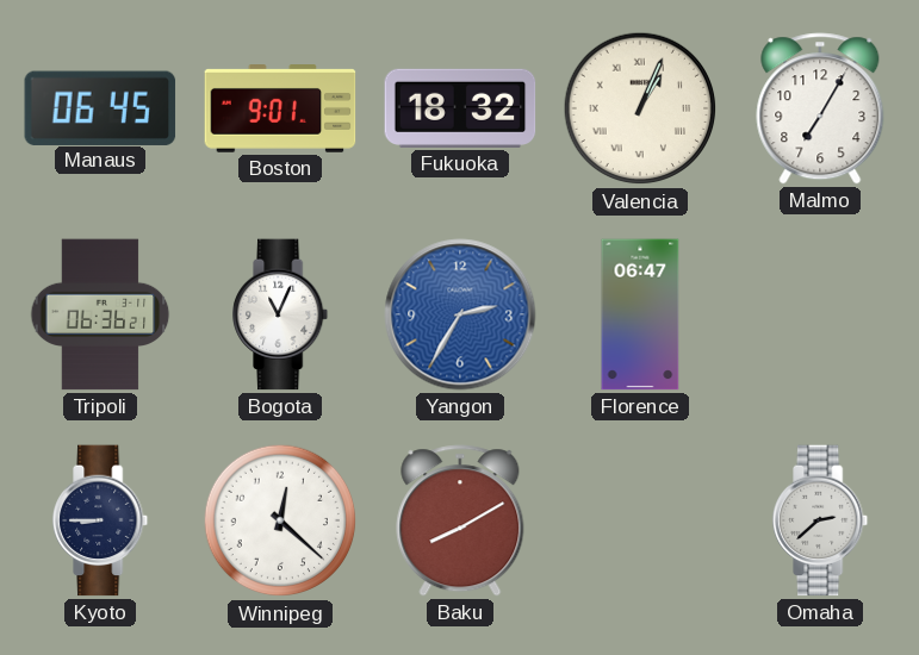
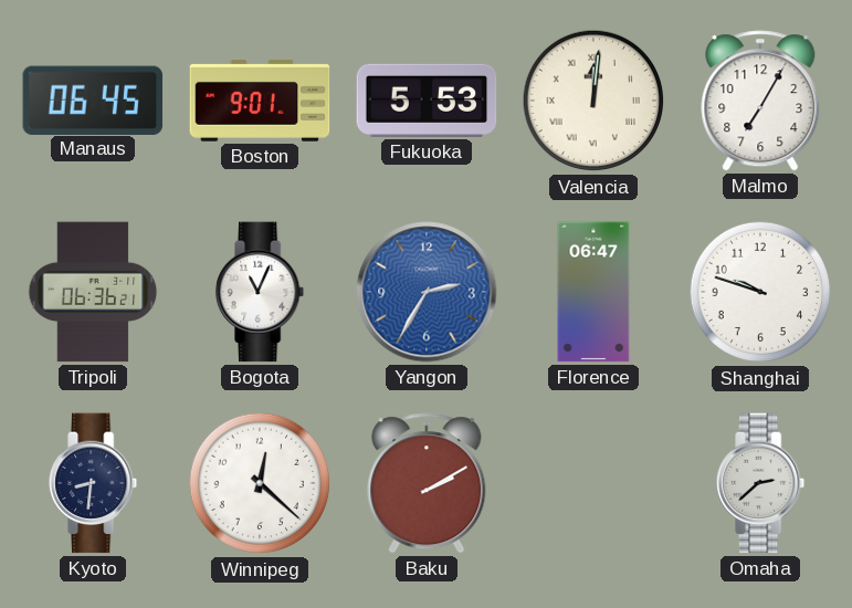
Fukuoka: 18:32 -> 5:53
Valencia: 1:04 -> 12:01
Shanghai: none -> 9:48
Kyoto: 8:45 -> 8:31
Baku: 8:10 -> 2:10
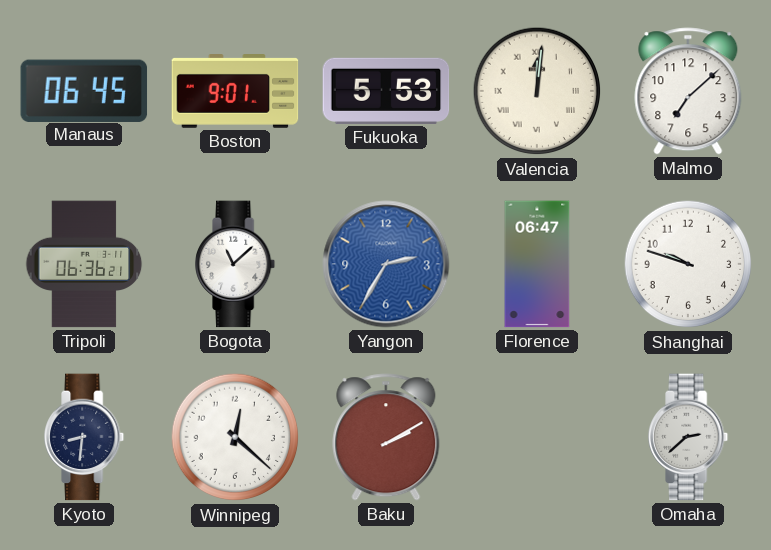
Malmo: 7:05 -> 7:08
Bogota: 11:04 -> 11:08
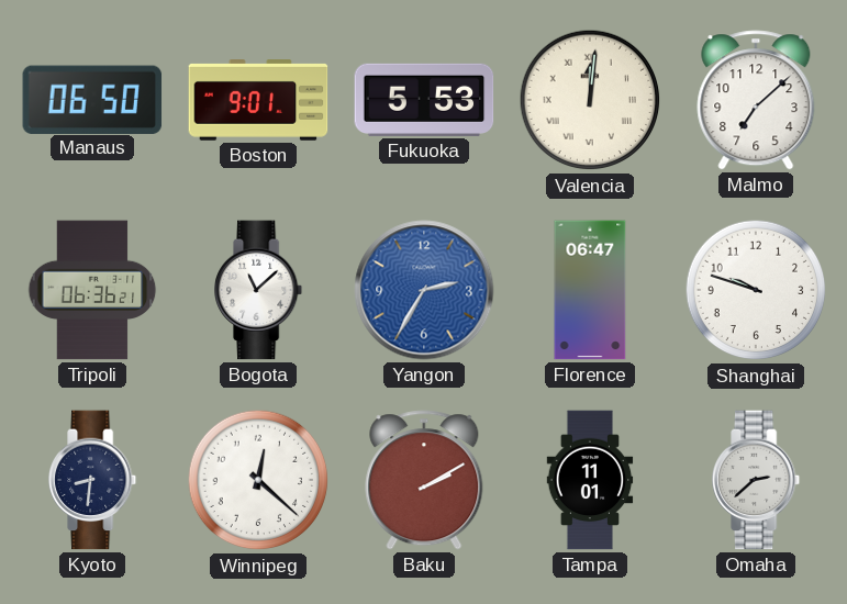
Manaus: 06:45 -> 06:50
Tampa: none -> 11:01
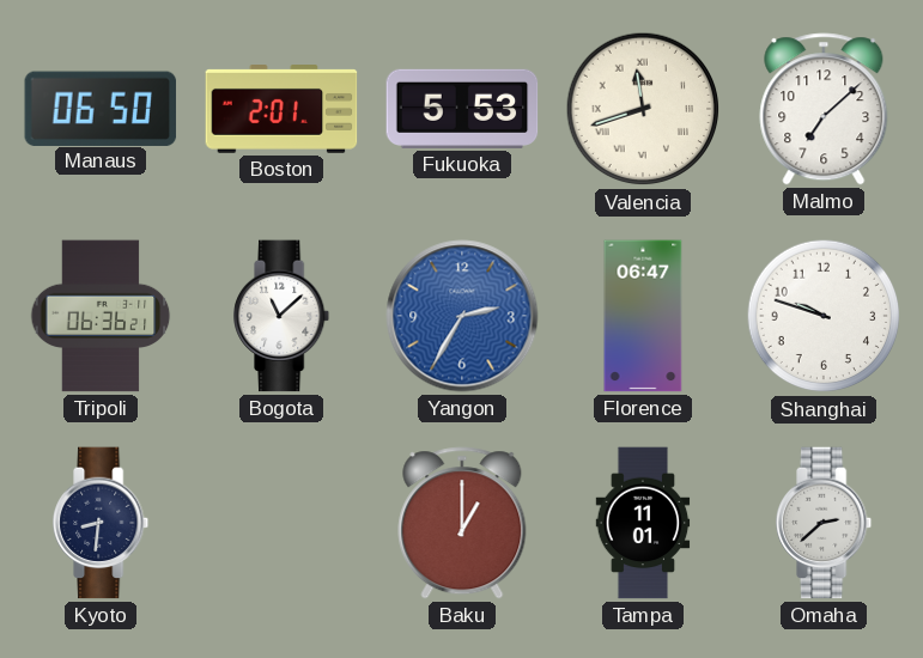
Boston: 9:01 -> 2:01
Valencia: 12:01 -> 11:42
Winnipeg: 12:22 -> none
Baku: 2:10 -> 1:00
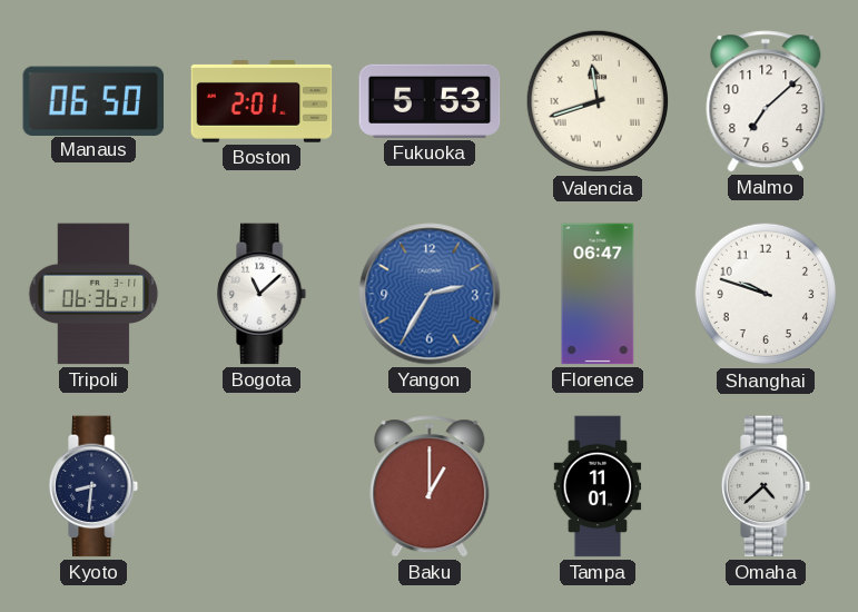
Omaha: 2:38 -> 4:38
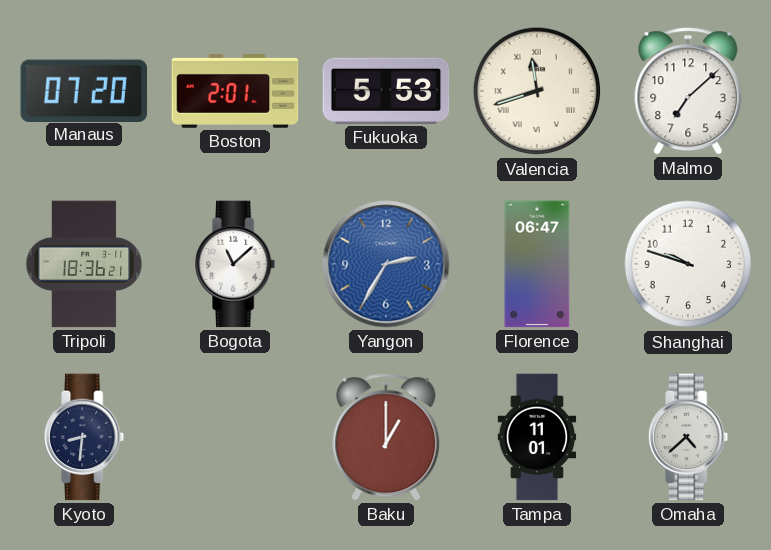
Manaus: 06:50 -> 07:20
Tripoli: 06:36 -> 18:36
